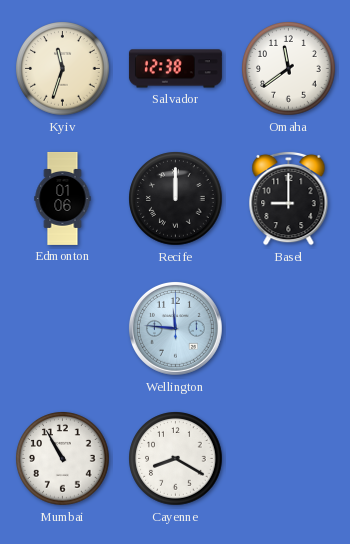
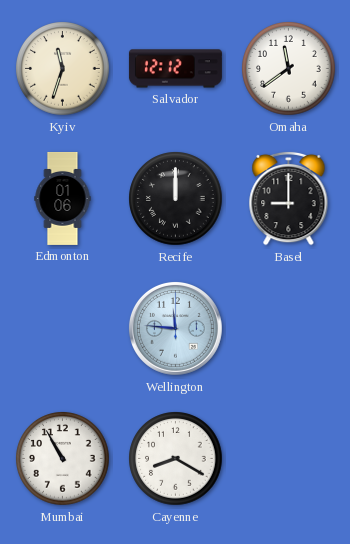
Salvador: 12:38 -> 12:12
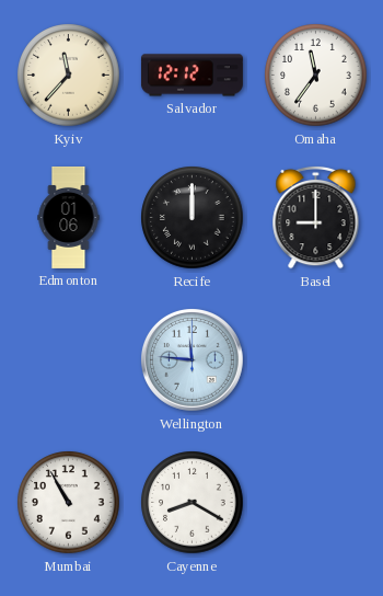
Kyiv: 11:33 -> 11:37
Omaha: 11:39 -> 11:36
